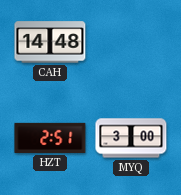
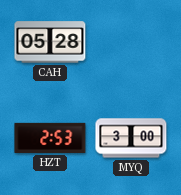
CAH: 14:48 -> 05:28
HZT: 2:51 -> 2:53
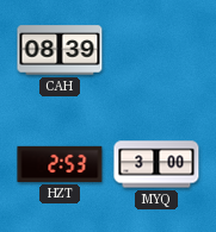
CAH: 05:28 -> 08:39
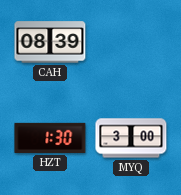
HZT: 2:53 -> 1:30
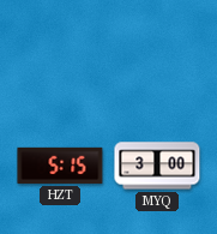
CAH: 08:39 -> none
HZT: 1:30 -> 5:15
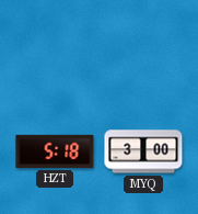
HZT: 5:15 -> 5:18
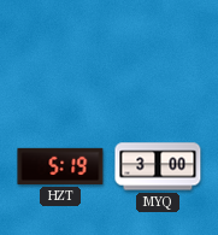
HZT: 5:18 -> 5:19
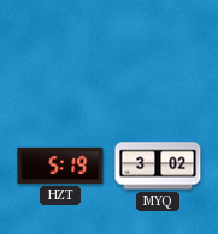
MYQ: 3:00 -> 3:02
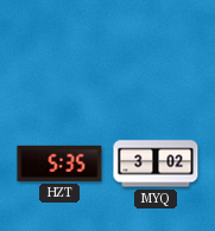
HZT: 5:19 -> 5:35
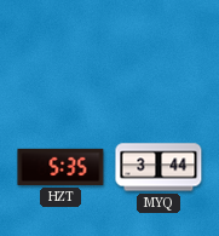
MYQ: 3:02 -> 3:44
